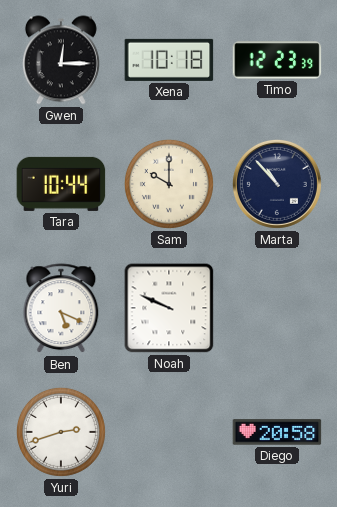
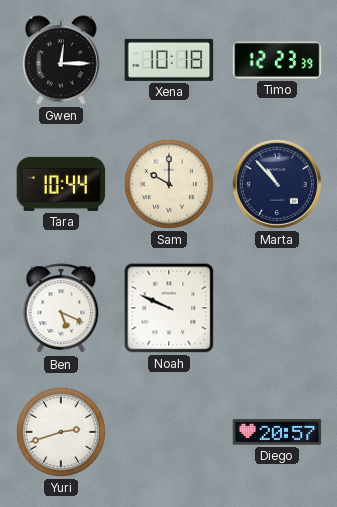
Diego: 20:58 -> 20:57
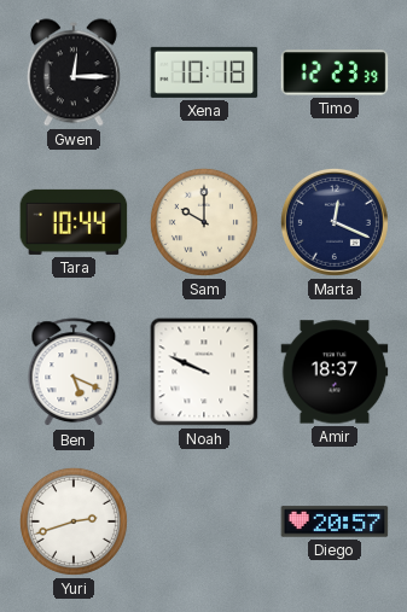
Marta: 10:53 -> 12:19
Amir: none -> 18:37
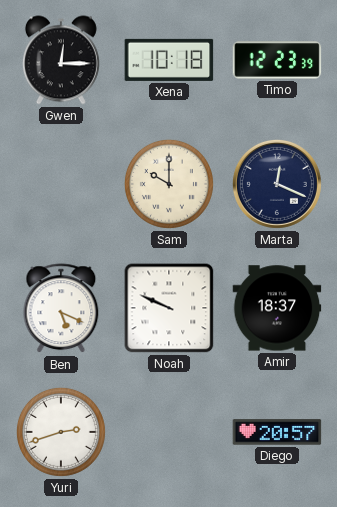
Tara: 10:44 -> none
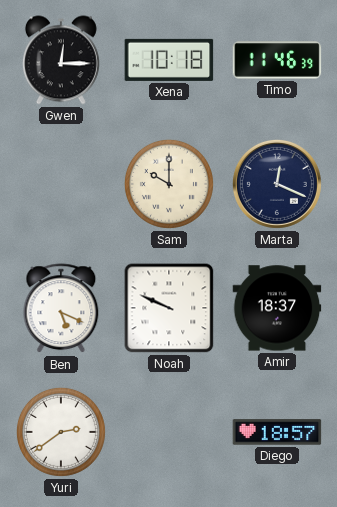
Timo: 12:23 -> 11:46
Yuri: 2:42 -> 2:39
Diego: 20:57 -> 18:57
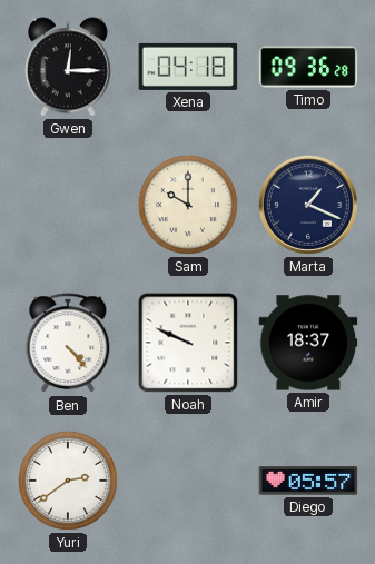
Xena: 10:18 -> 04:18
Timo: 11:46 -> 09:36
Marta: 12:19 -> 1:19
Ben: 5:19 -> 4:23
Diego: 18:57 -> 05:57
